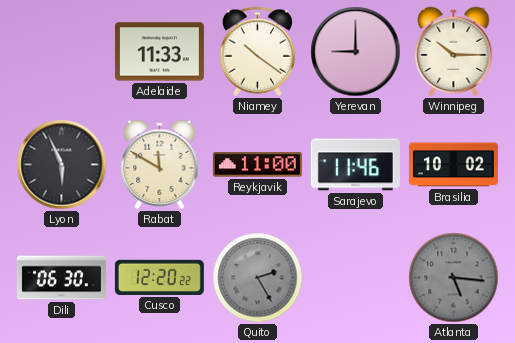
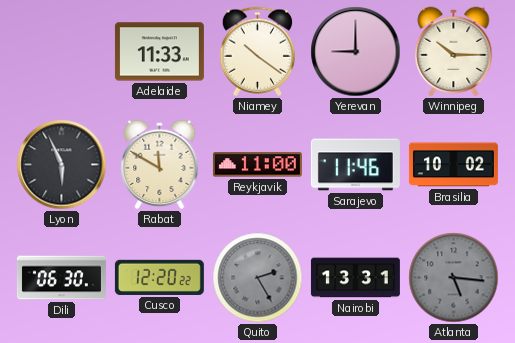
Nairobi: none -> 13:31
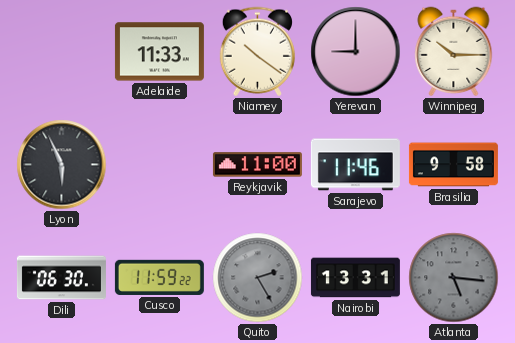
Rabat: 11:50 -> none
Brasilia: 10:02 -> 9:58
Cusco: 12:20 -> 11:59
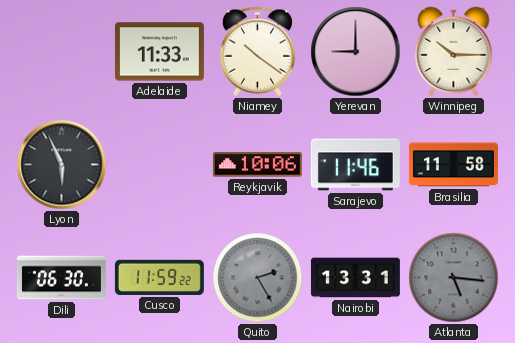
Reykjavik: 11:00 -> 10:06
Brasilia: 9:58 -> 11:58
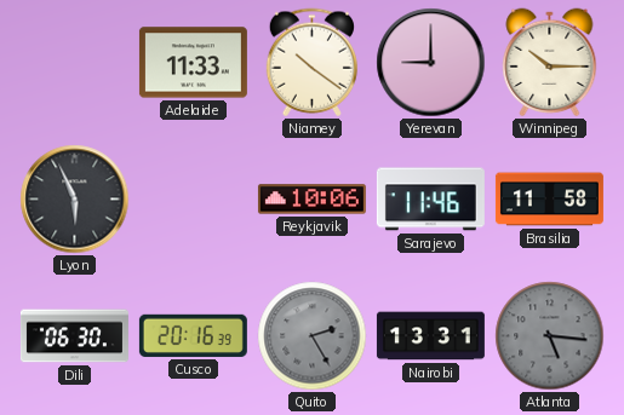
Cusco: 11:59 -> 20:16
